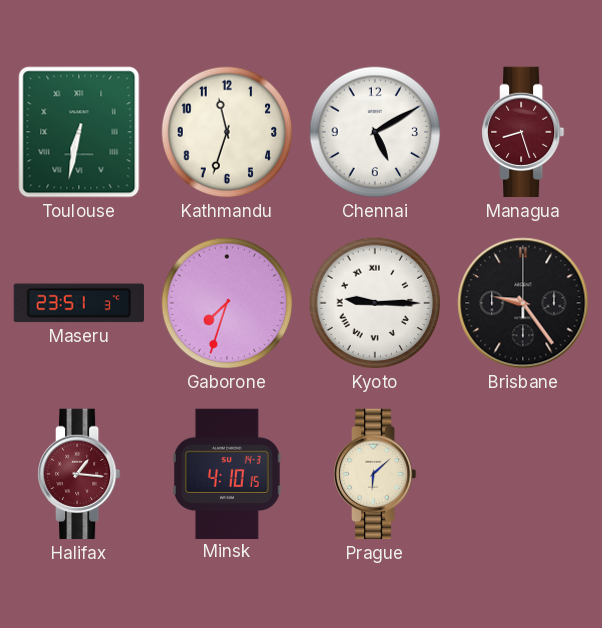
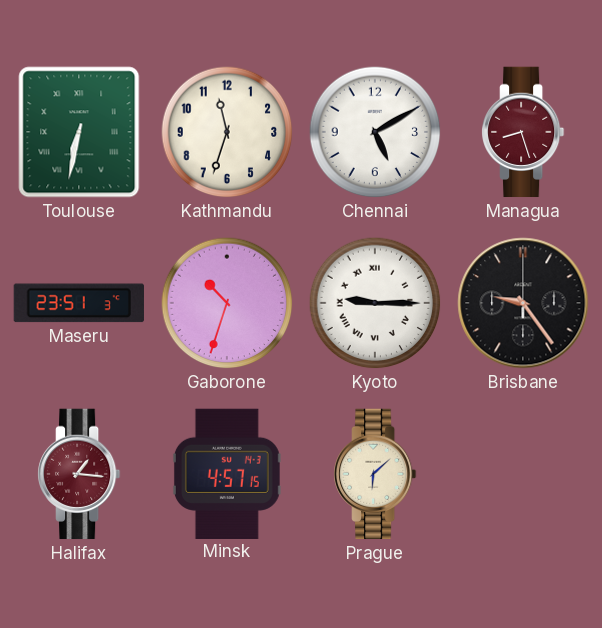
Gaborone: 7:33 -> 10:33
Minsk: 4:10 -> 4:57
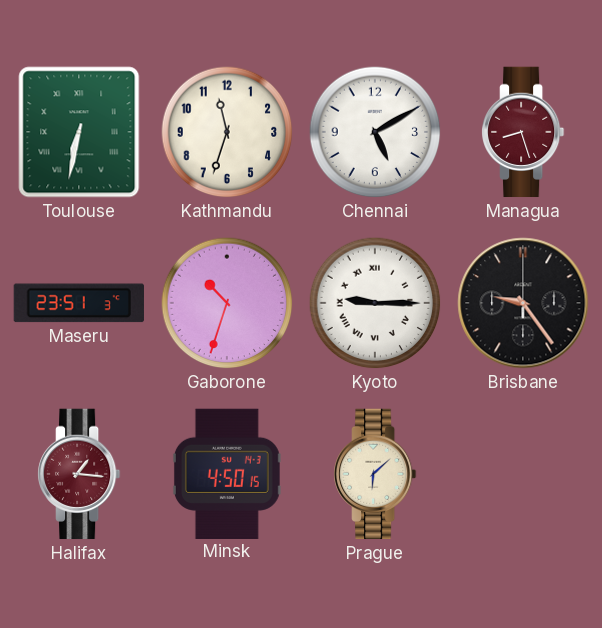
Minsk: 4:57 -> 4:50
